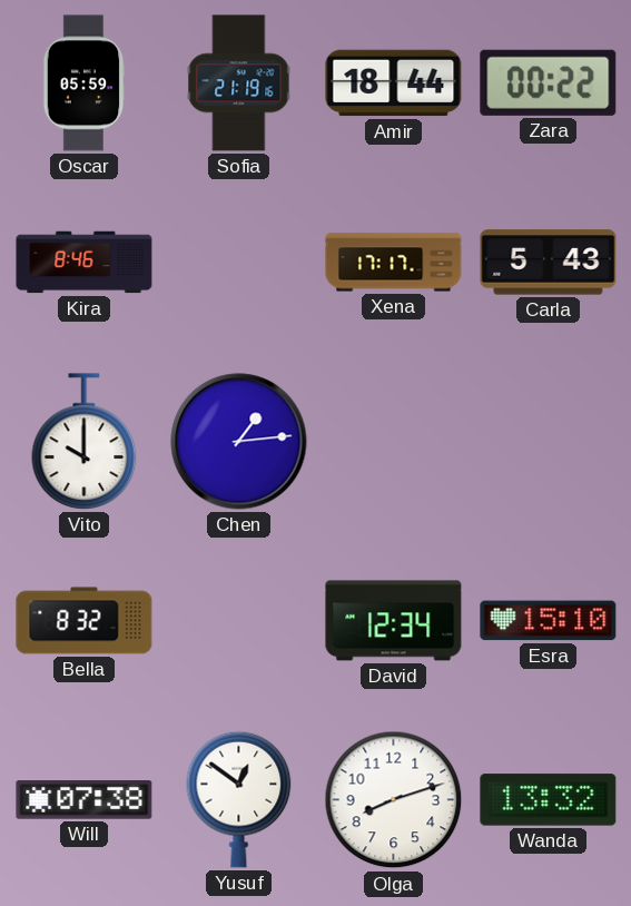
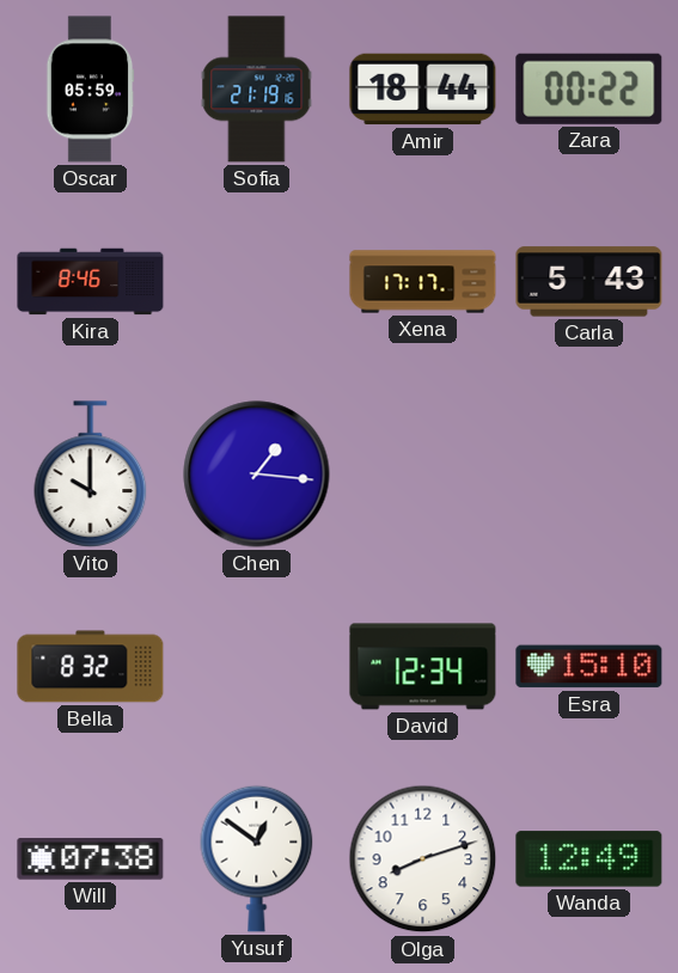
Chen: 1:14 -> 1:16
Wanda: 13:32 -> 12:49
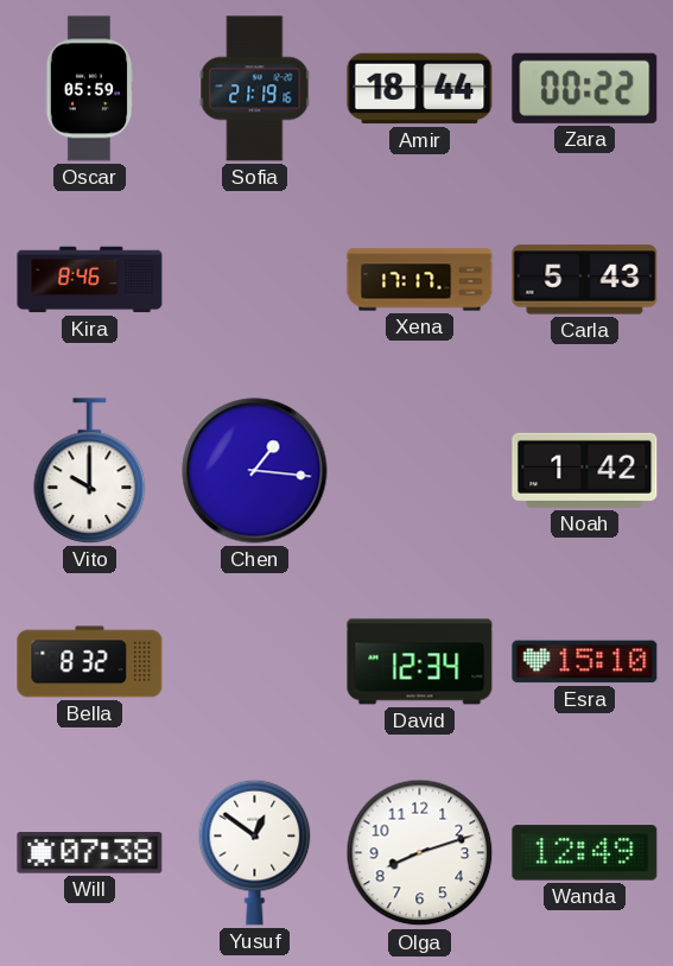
Noah: none -> 1:42
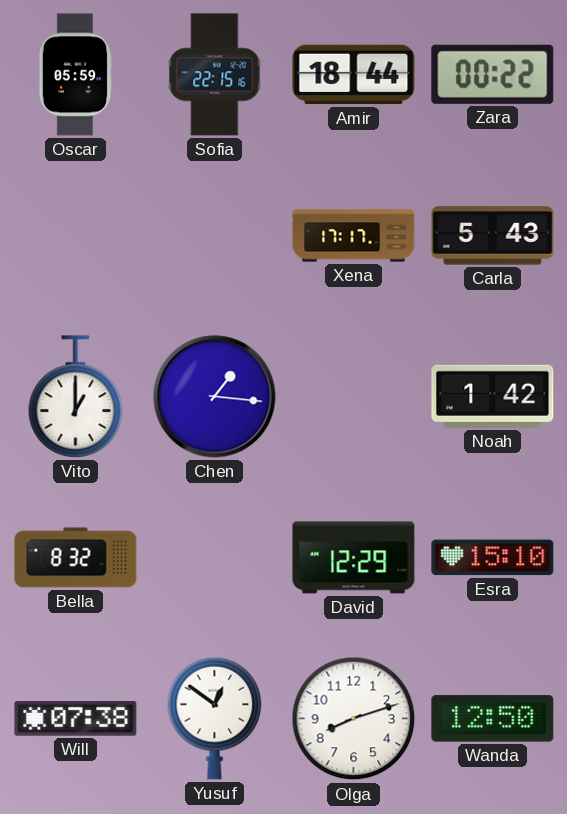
Sofia: 21:19 -> 22:15
Kira: 8:46 -> none
Vito: 10:00 -> 1:00
David: 12:34 -> 12:29
Wanda: 12:49 -> 12:50
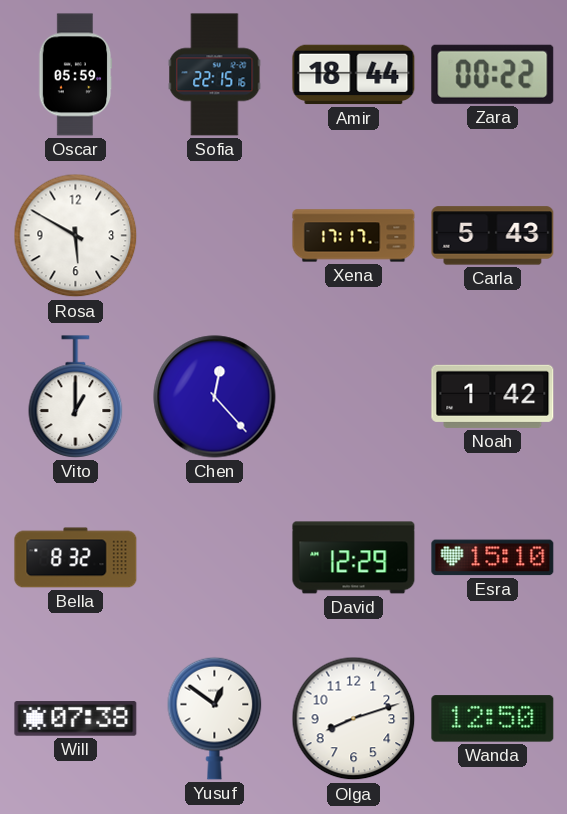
Rosa: none -> 5:50
Chen: 1:16 -> 12:23
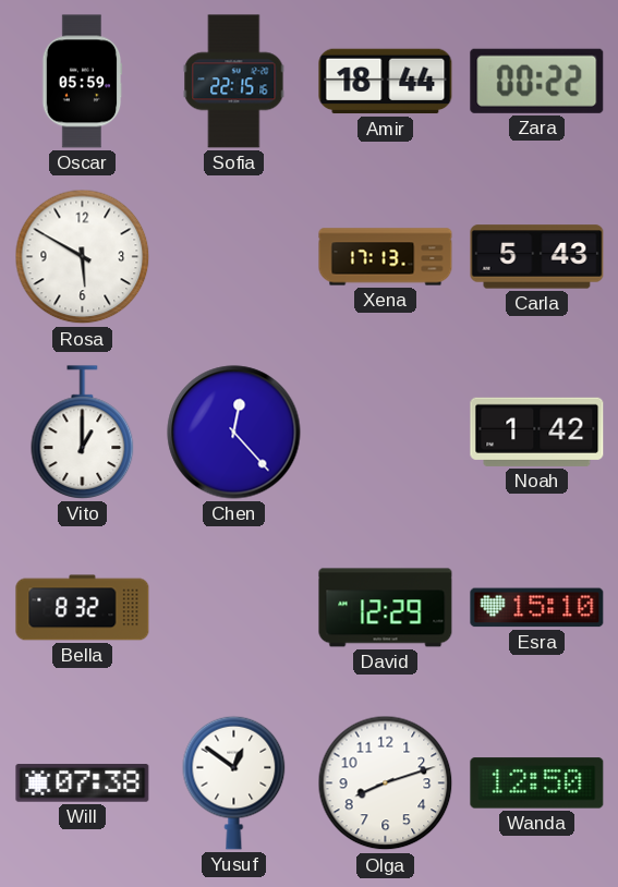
Xena: 17:17 -> 17:13
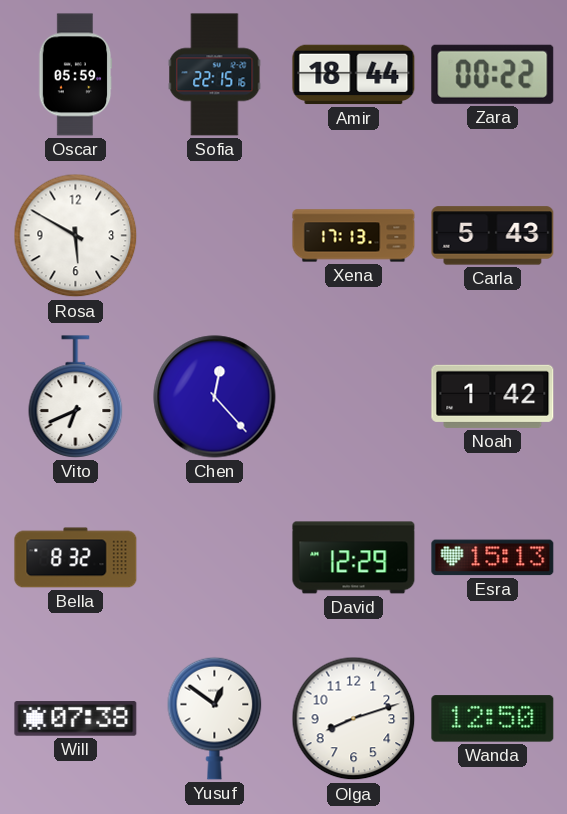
Vito: 1:00 -> 6:41
Esra: 15:10 -> 15:13
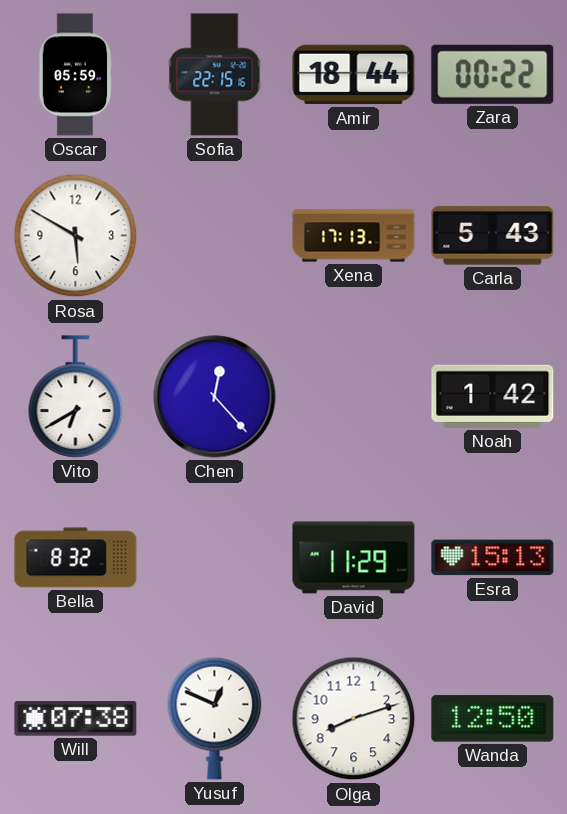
Vito: 6:41 -> 6:40
David: 12:29 -> 11:29
Yusuf: 12:51 -> 12:49
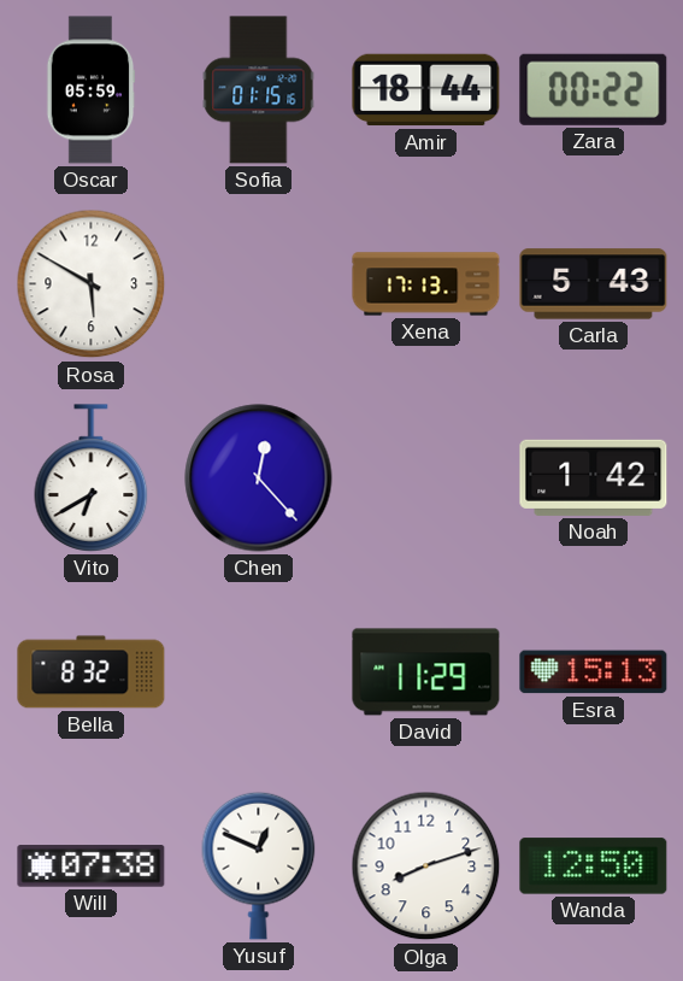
Sofia: 22:15 -> 01:15
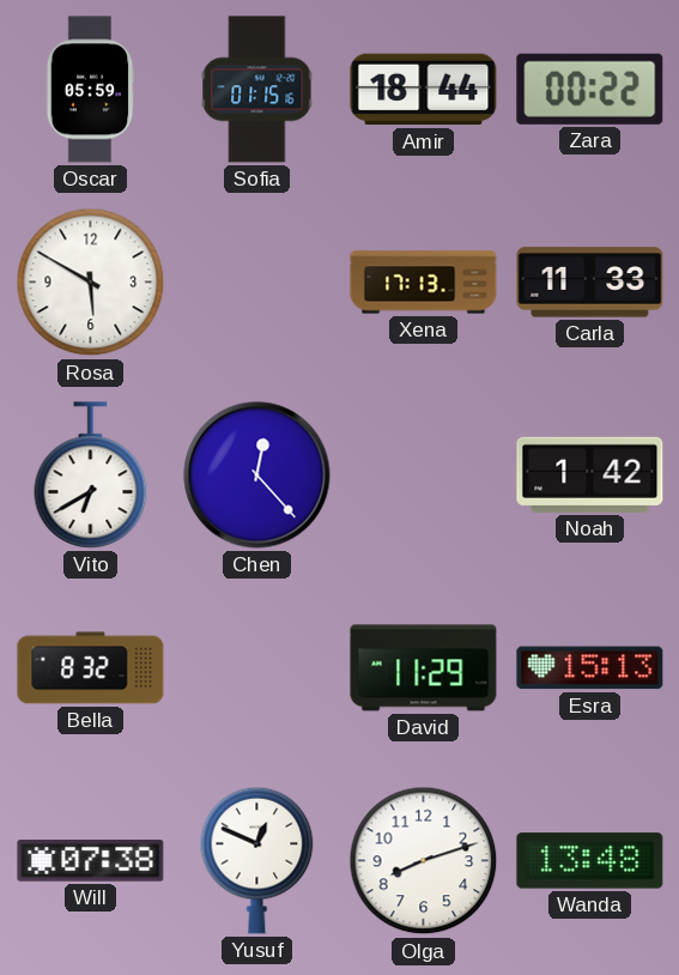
Carla: 5:43 -> 11:33
Wanda: 12:50 -> 13:48
